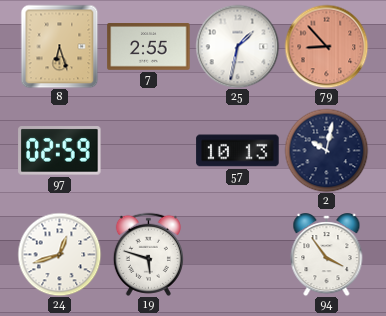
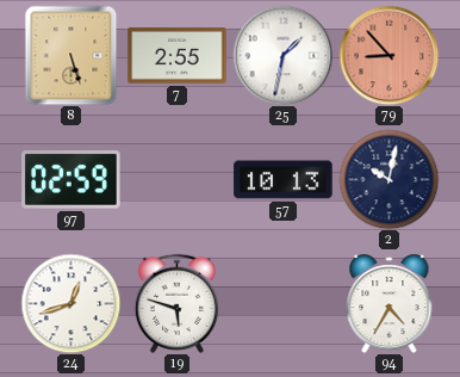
8: 6:27 -> 5:27
94: 3:54 -> 4:35
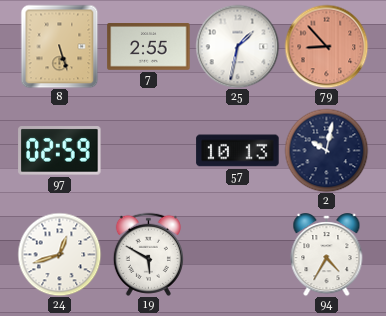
19: 5:48 -> 5:50
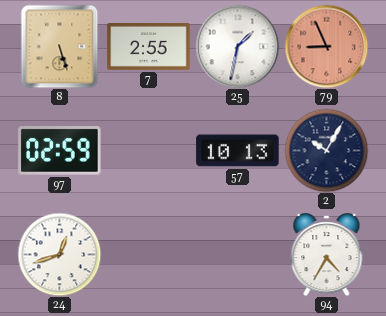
79: 8:53 -> 8:56
2: 10:02 -> 10:05
19: 5:50 -> none
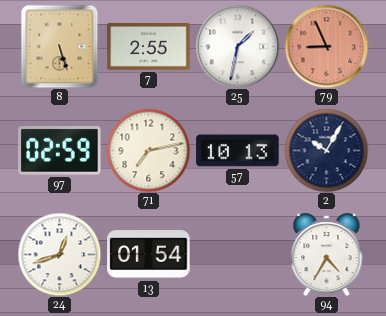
71: none -> 7:13
13: none -> 01:54
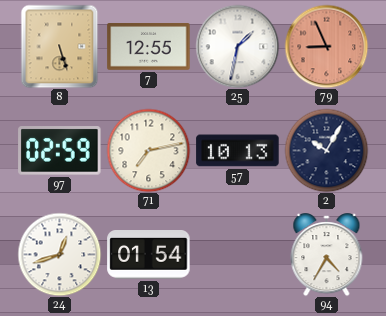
7: 2:55 -> 12:55
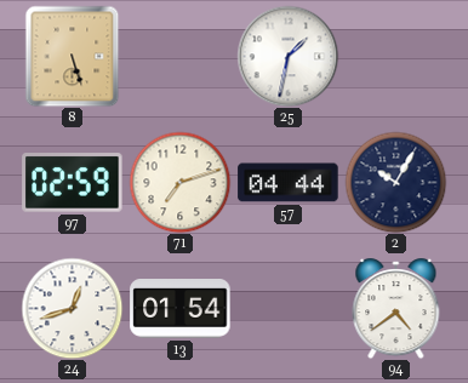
7: 12:55 -> none
79: 8:56 -> none
71: 7:13 -> 7:12
57: 10:13 -> 04:44
94: 4:35 -> 4:39
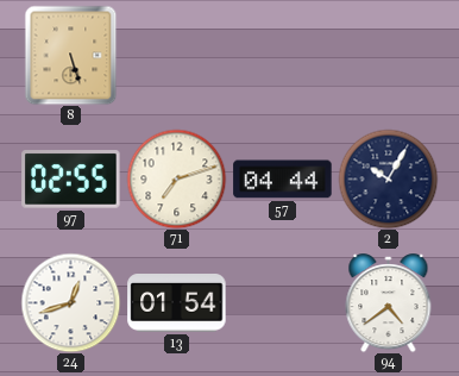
25: 1:32 -> none
97: 02:59 -> 02:55
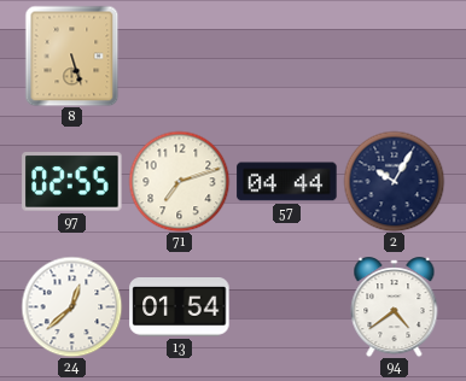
24: 12:42 -> 12:38
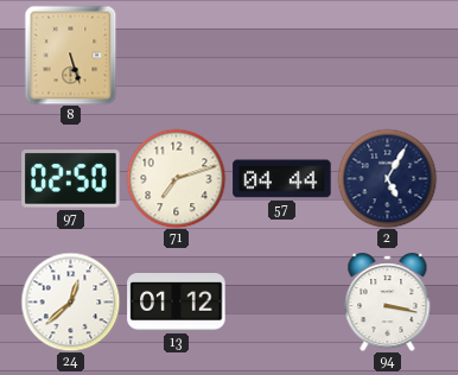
97: 02:55 -> 02:50
2: 10:05 -> 5:05
13: 01:54 -> 01:12
94: 4:39 -> 3:17
